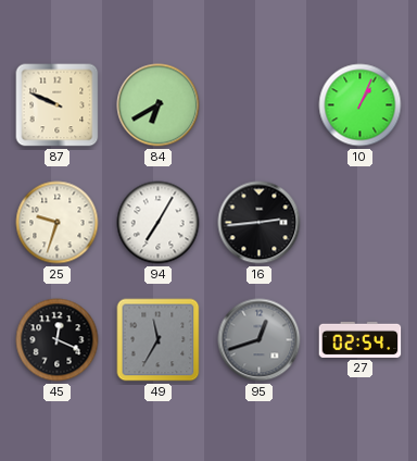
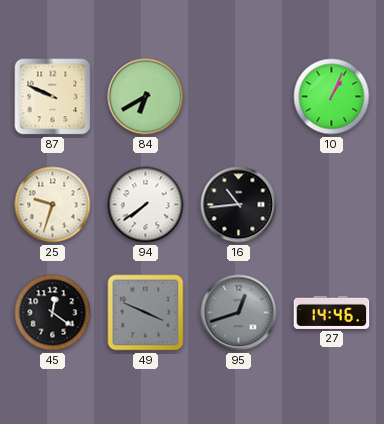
94: 7:05 -> 7:39
16: 2:44 -> 10:44
45: 12:19 -> 12:21
49: 11:35 -> 3:49
27: 02:54 -> 14:46
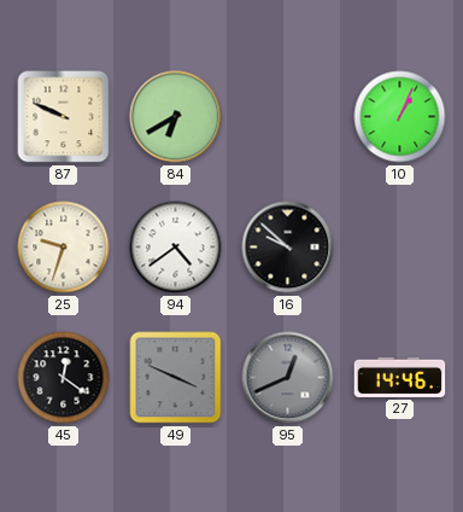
94: 7:39 -> 4:39
16: 10:44 -> 9:52
95: 12:42 -> 12:41
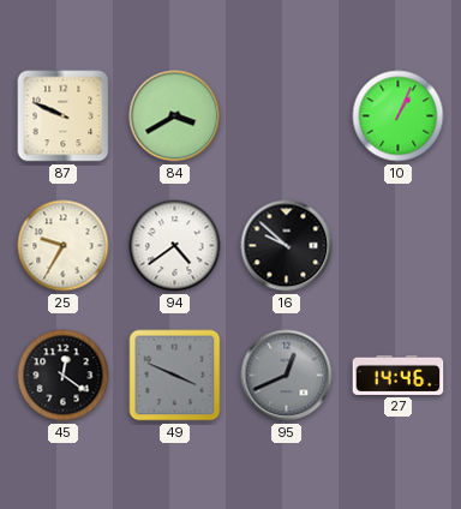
84: 6:40 -> 3:40
25: 9:33 -> 9:35
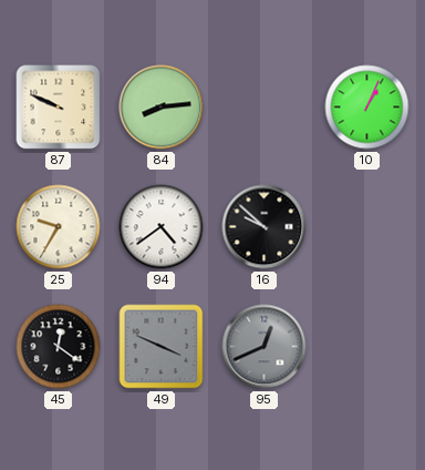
84: 3:40 -> 8:14
27: 14:46 -> none
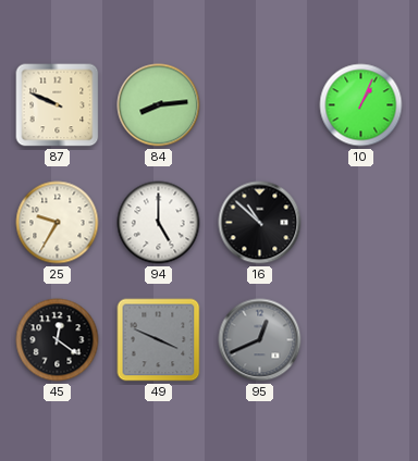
94: 4:39 -> 5:00
16: 9:52 -> 10:52
